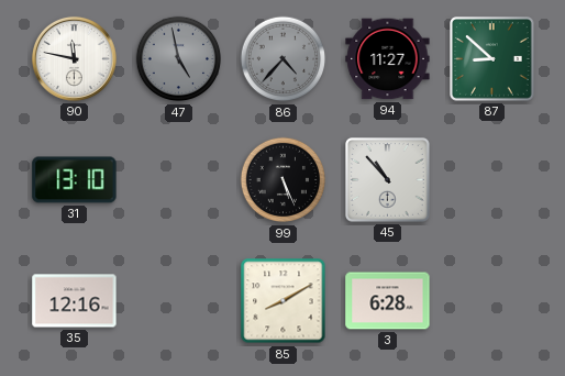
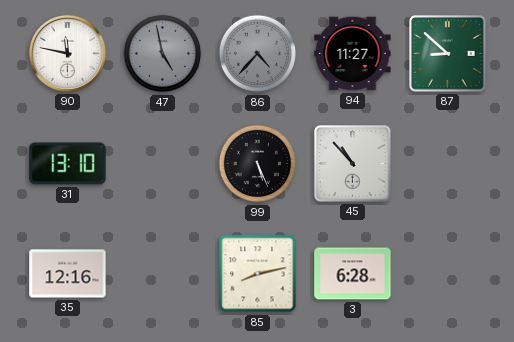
85: 8:10 -> 8:13
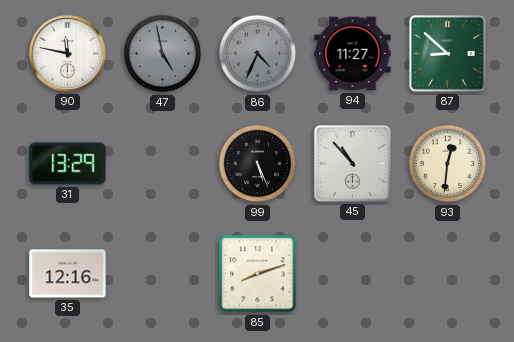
86: 4:37 -> 4:34
31: 13:10 -> 13:29
93: none -> 12:31
85: 8:13 -> 8:12
3: 6:28 -> none
